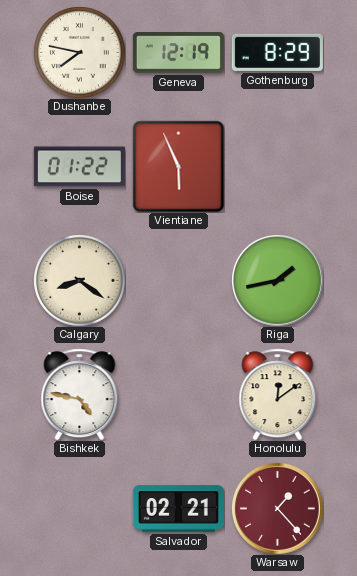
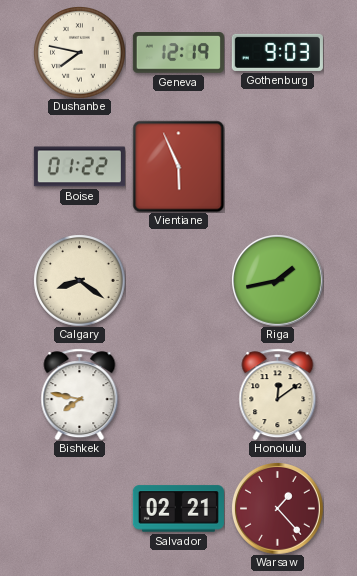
Gothenburg: 8:29 -> 9:03
Bishkek: 4:47 -> 7:47
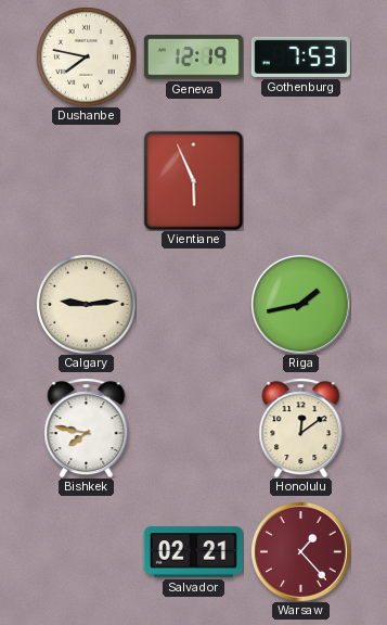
Gothenburg: 9:03 -> 7:53
Boise: 01:22 -> none
Calgary: 8:21 -> 9:14
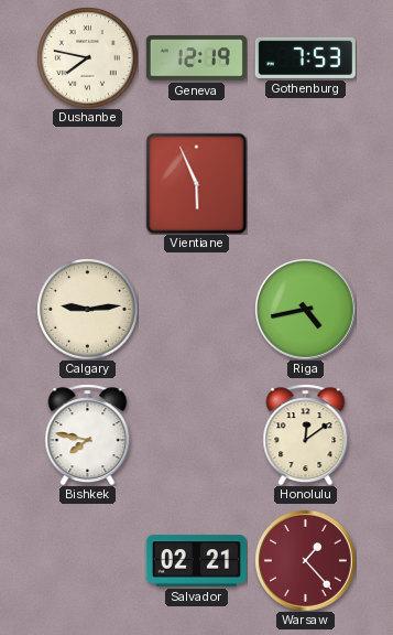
Riga: 1:43 -> 4:43
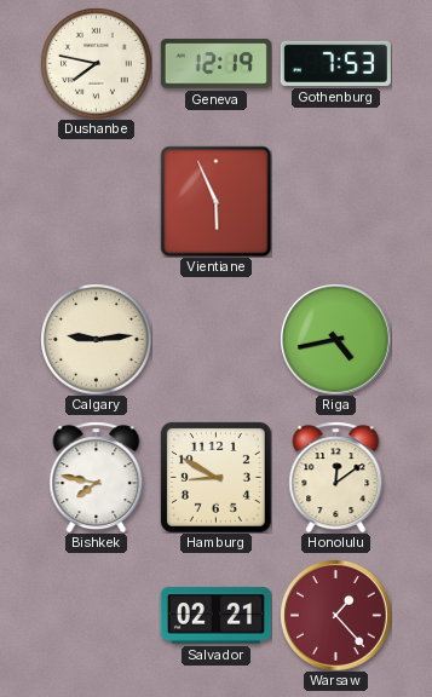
Hamburg: none -> 8:50
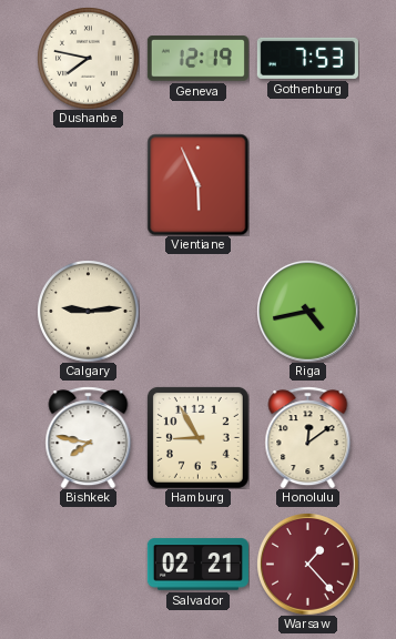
Hamburg: 8:50 -> 8:55
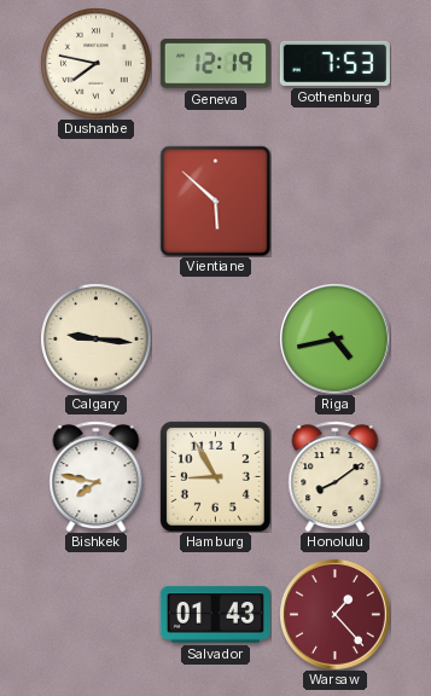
Vientiane: 5:56 -> 5:52
Calgary: 9:14 -> 9:16
Honolulu: 12:09 -> 8:09
Salvador: 02:21 -> 01:43
